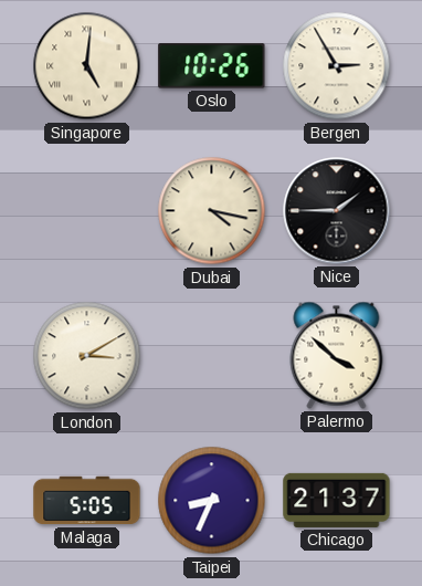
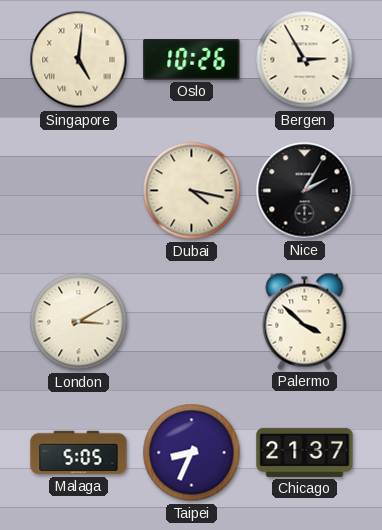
Nice: 1:45 -> 2:05
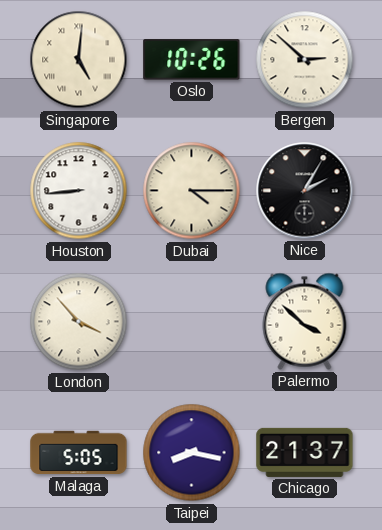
Bergen: 2:55 -> 2:52
Houston: none -> 8:44
Dubai: 4:17 -> 4:15
London: 3:10 -> 3:53
Taipei: 8:34 -> 8:17
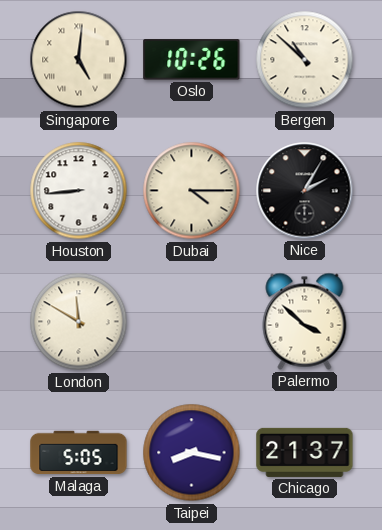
Bergen: 2:52 -> 10:52
London: 3:53 -> 11:50
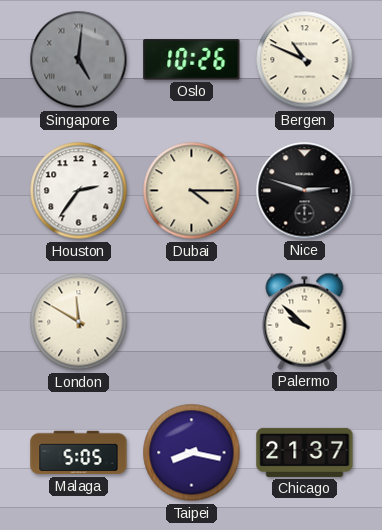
Singapore dial: cream -> grey
Bergen: 10:52 -> 10:49
Houston: 8:44 -> 2:36
Nice: 2:05 -> 2:48
Palermo: 3:52 -> 9:52
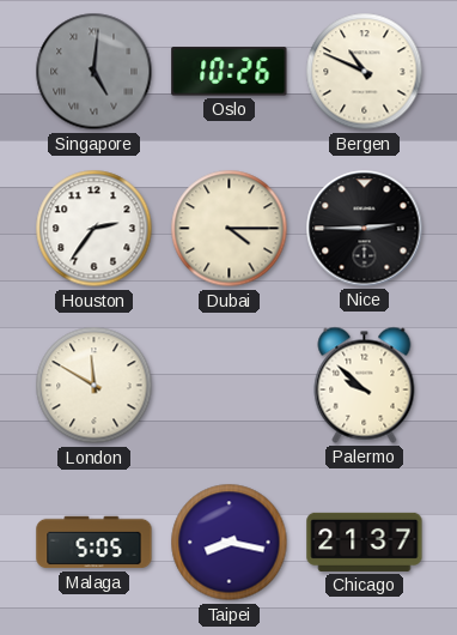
Nice: 2:48 -> 2:45
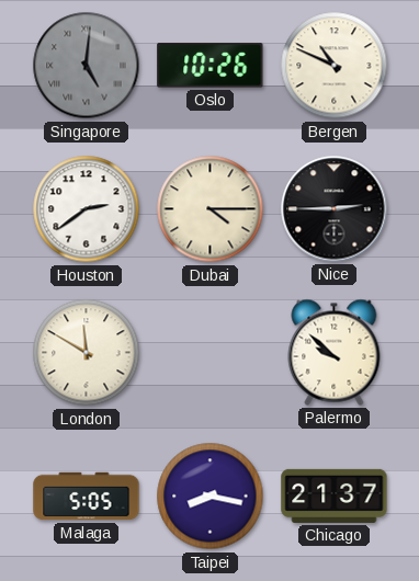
Houston: 2:36 -> 2:39
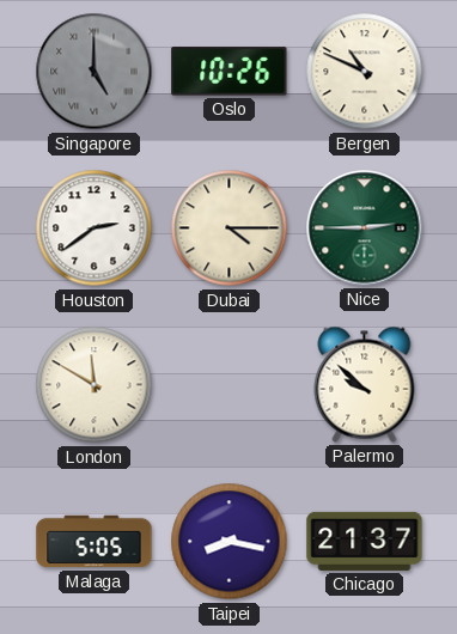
Singapore: 5:01 -> 5:00
Nice dial: black -> green
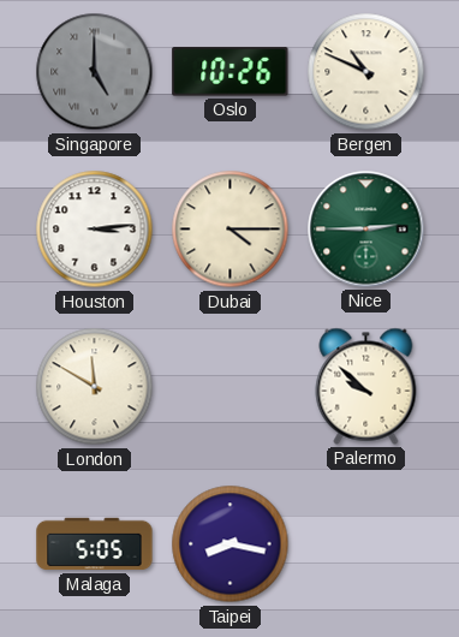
Houston: 2:39 -> 3:14
Chicago: 21:37 -> none
